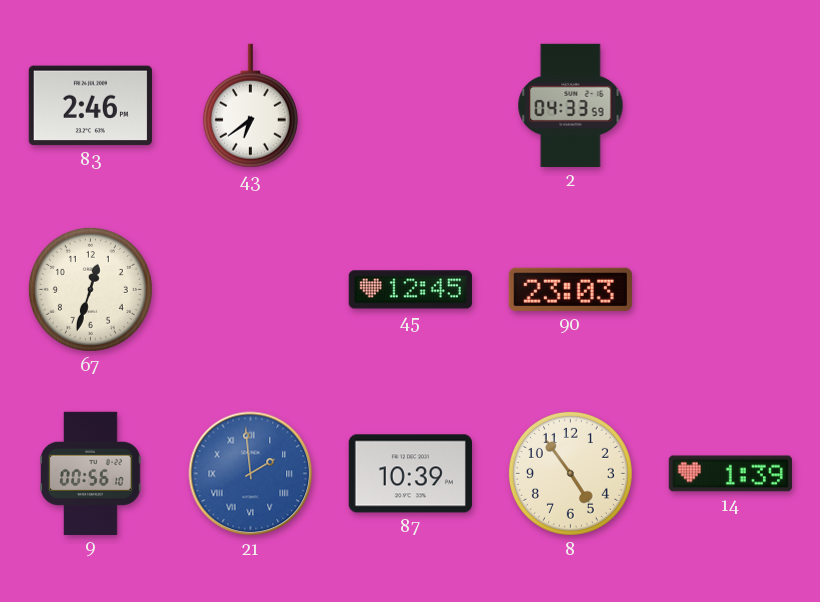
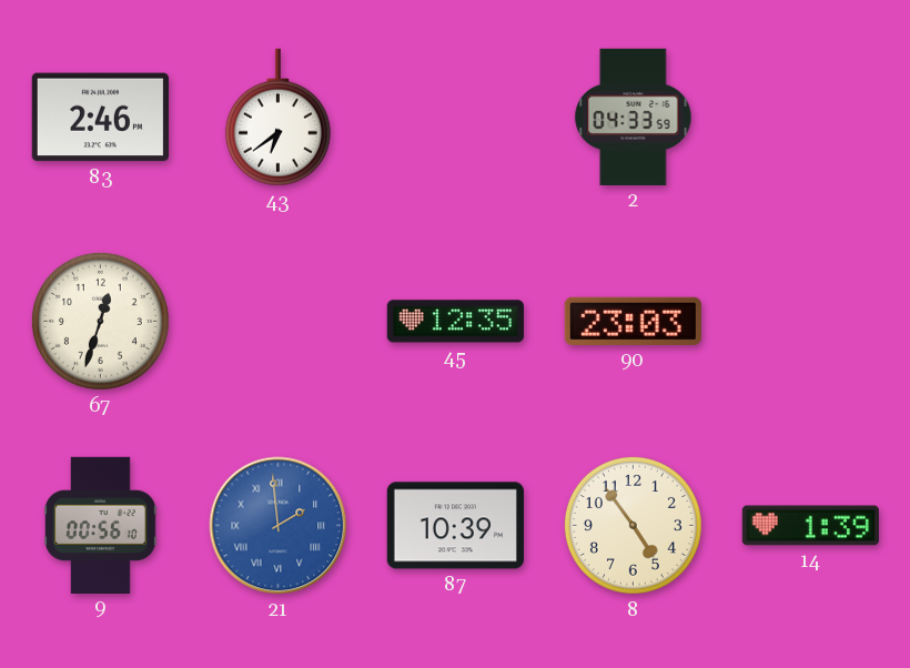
45: 12:45 -> 12:35
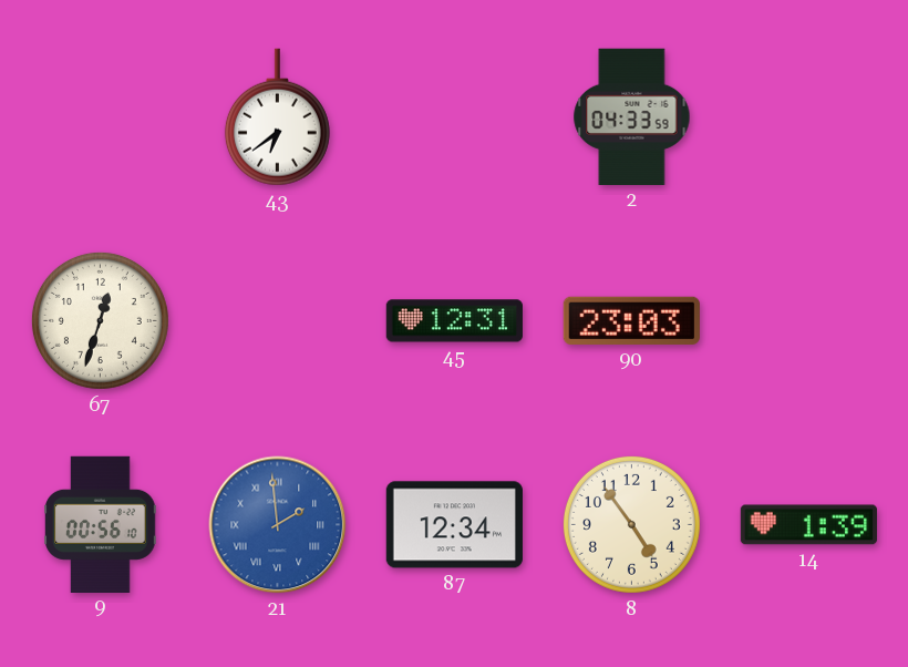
83: 2:46 -> none
45: 12:35 -> 12:31
87: 10:39 -> 12:34
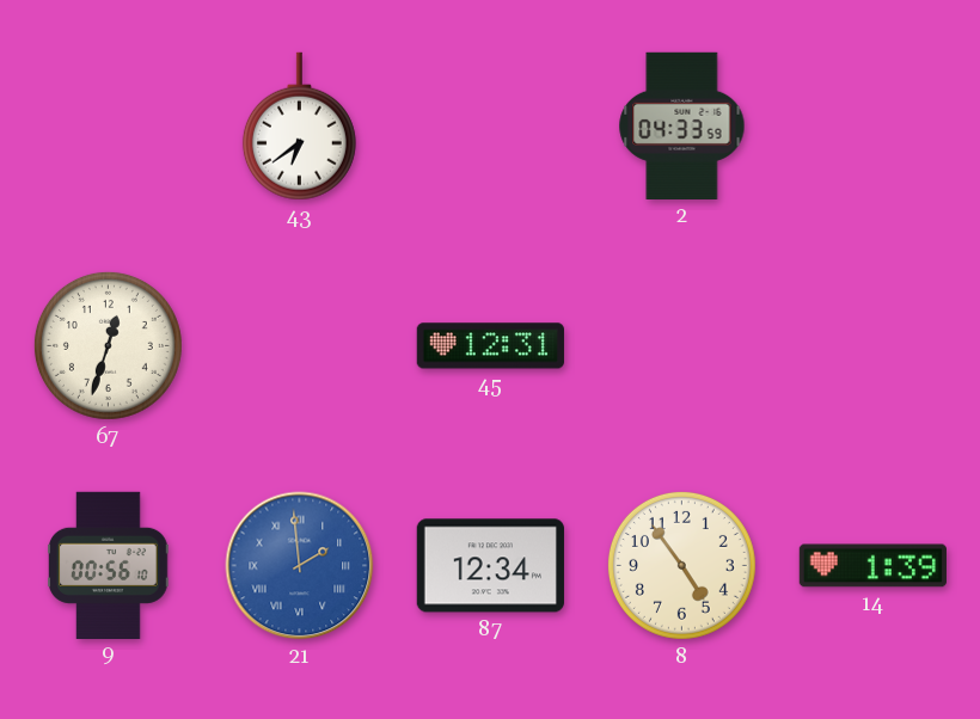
90: 23:03 -> none
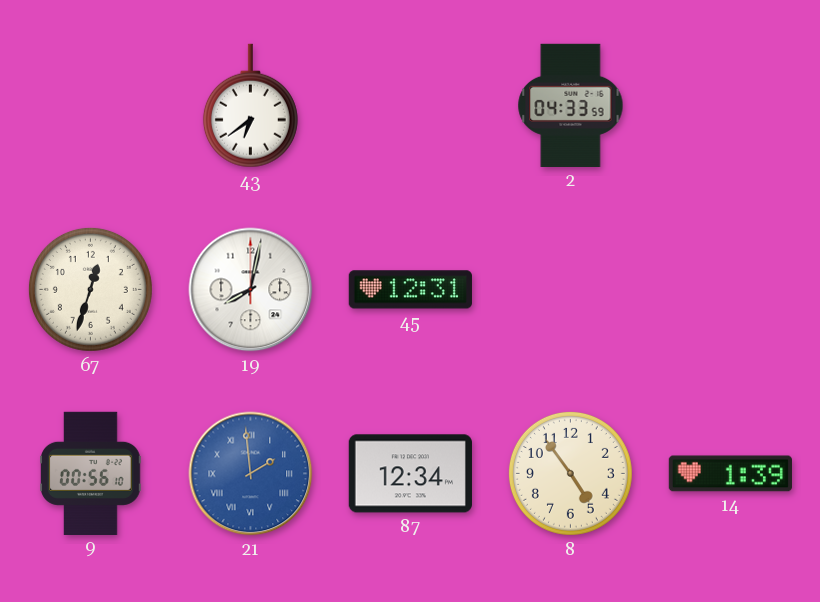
19: none -> 8:02
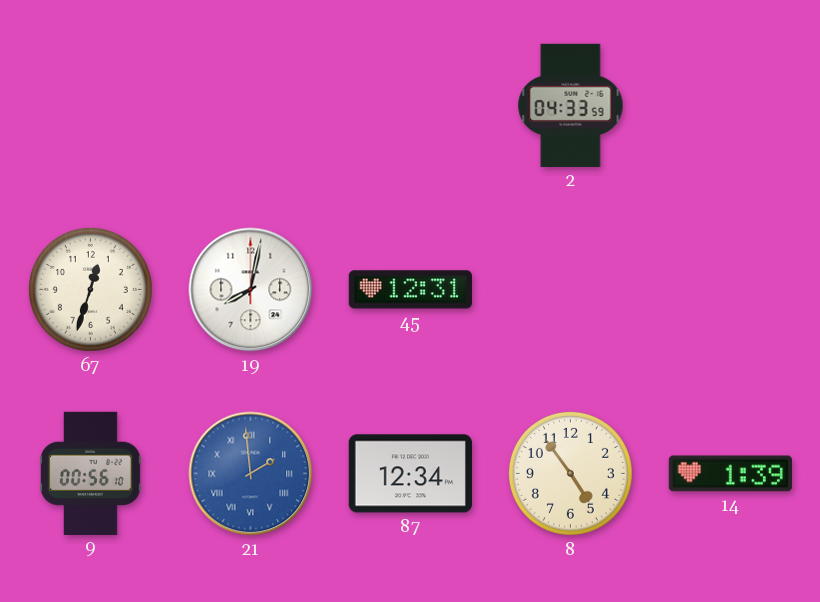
43: 6:39 -> none
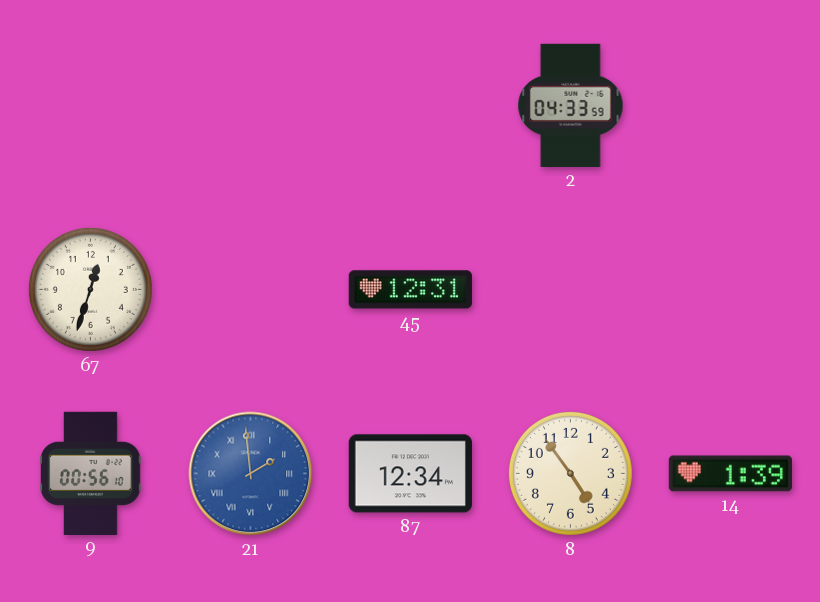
19: 8:02 -> none
